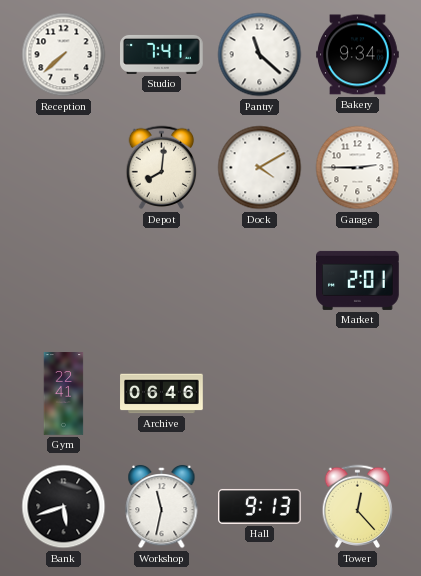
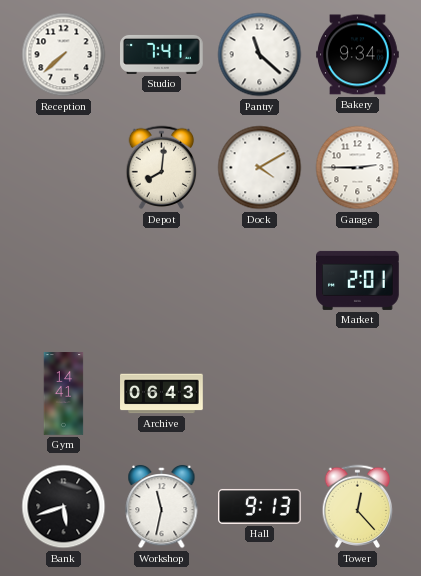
Gym: 22:41 -> 14:41
Archive: 06:46 -> 06:43
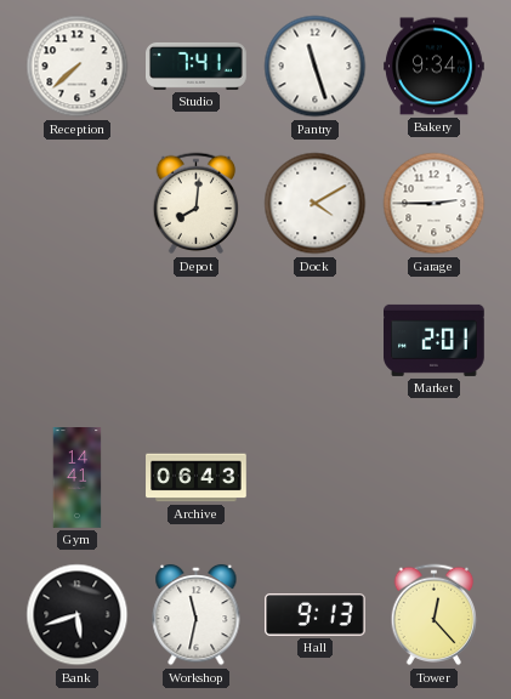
Pantry: 11:22 -> 11:27
